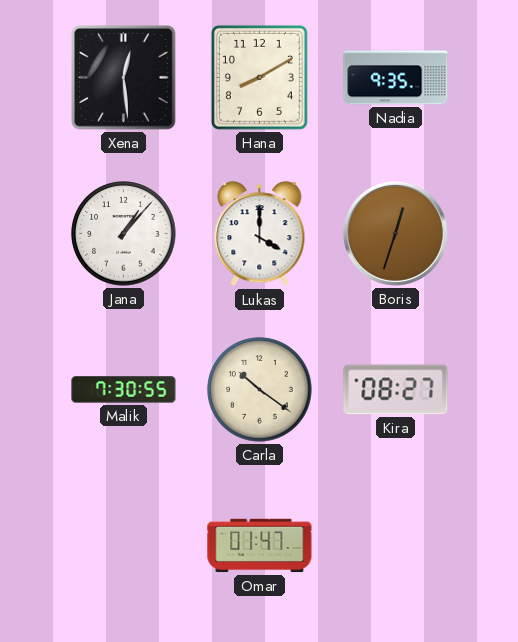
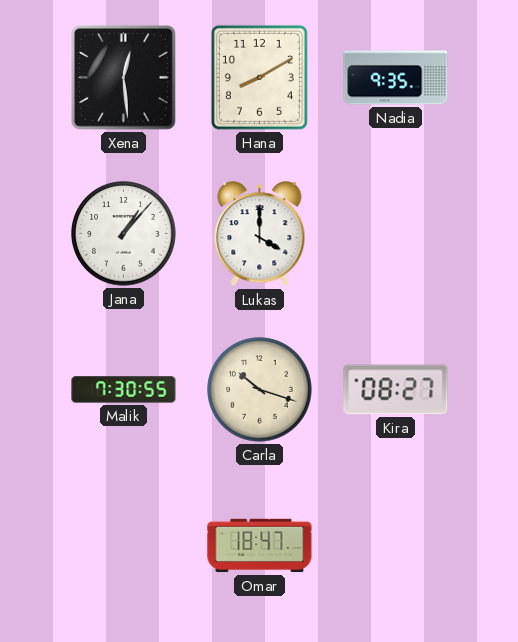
Boris: 12:33 -> none
Carla: 10:21 -> 10:18
Omar: 01:47 -> 18:47
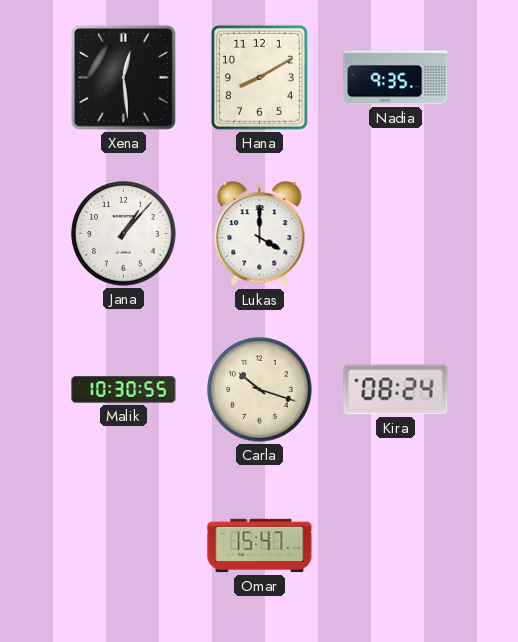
Malik: 7:30 -> 10:30
Kira: 08:27 -> 08:24
Omar: 18:47 -> 15:47
